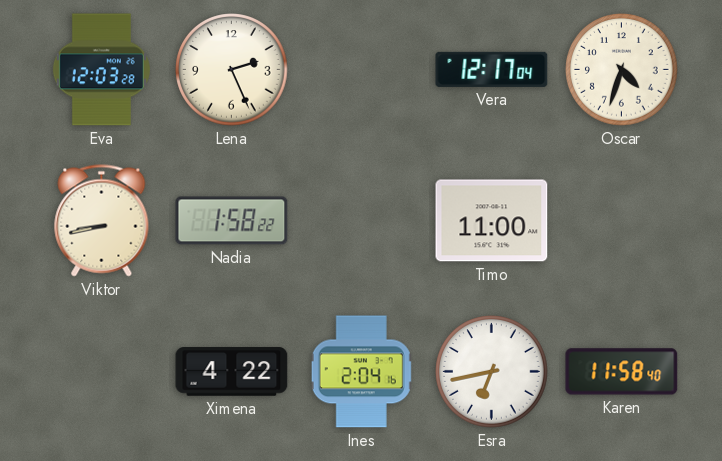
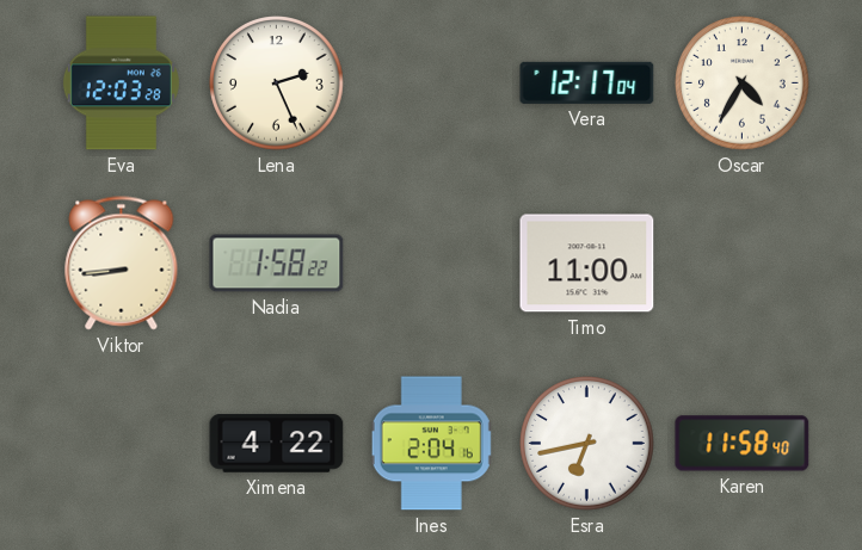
Oscar: 4:33 -> 4:35
Viktor: 8:43 -> 8:44
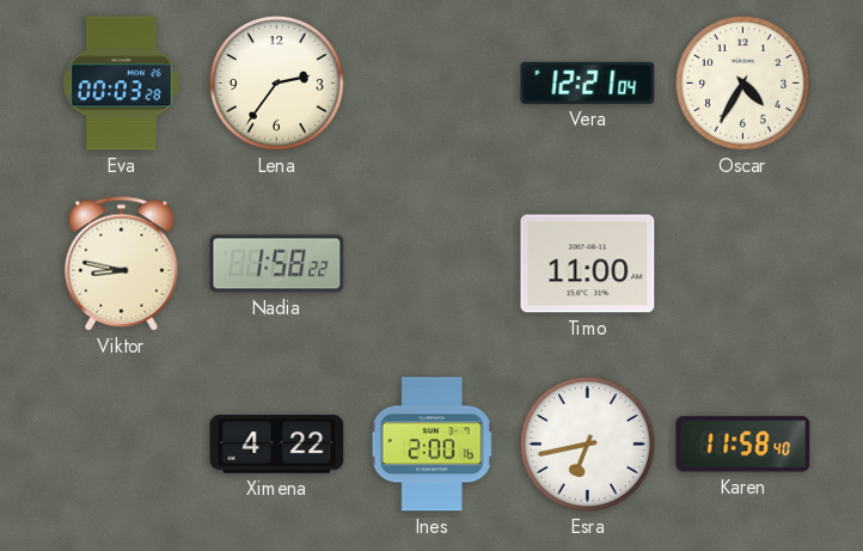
Eva: 12:03 -> 00:03
Lena: 2:26 -> 2:36
Vera: 12:17 -> 12:21
Viktor: 8:44 -> 8:47
Ines: 2:04 -> 2:00
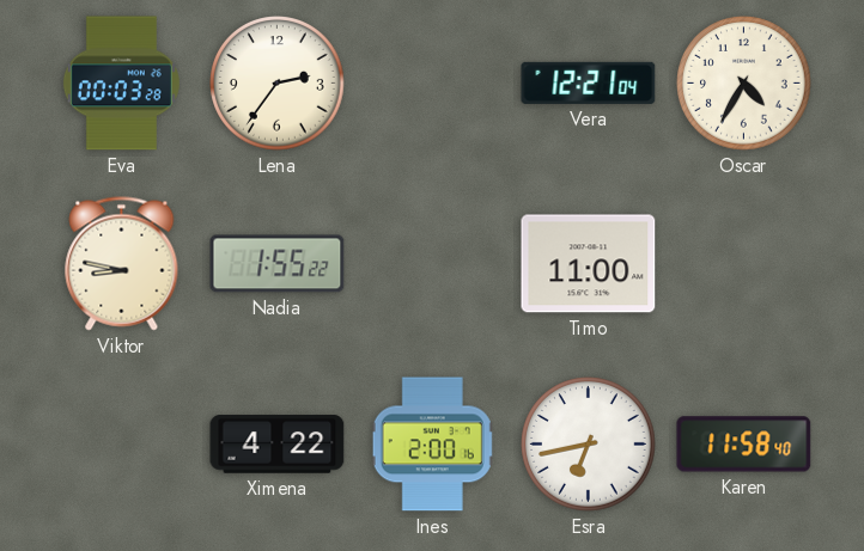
Nadia: 1:58 -> 1:55
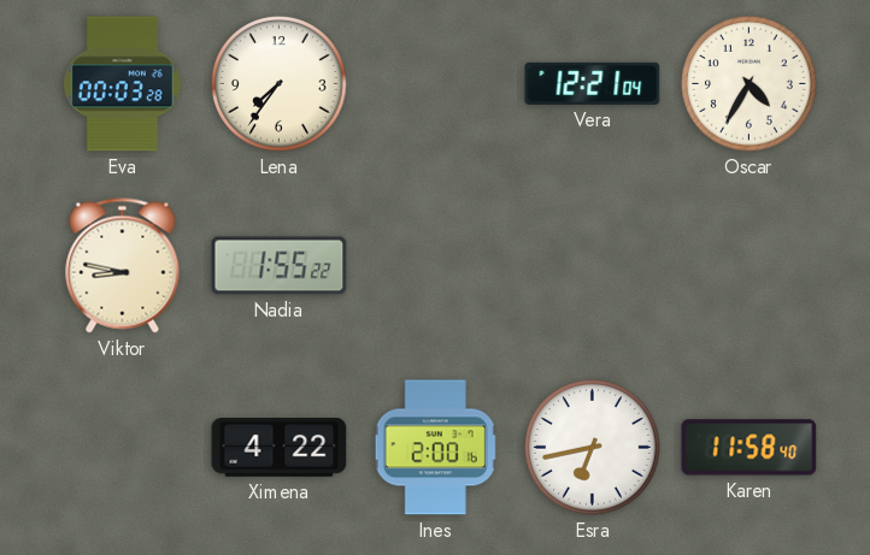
Lena: 2:36 -> 7:36
Timo: 11:00 -> none
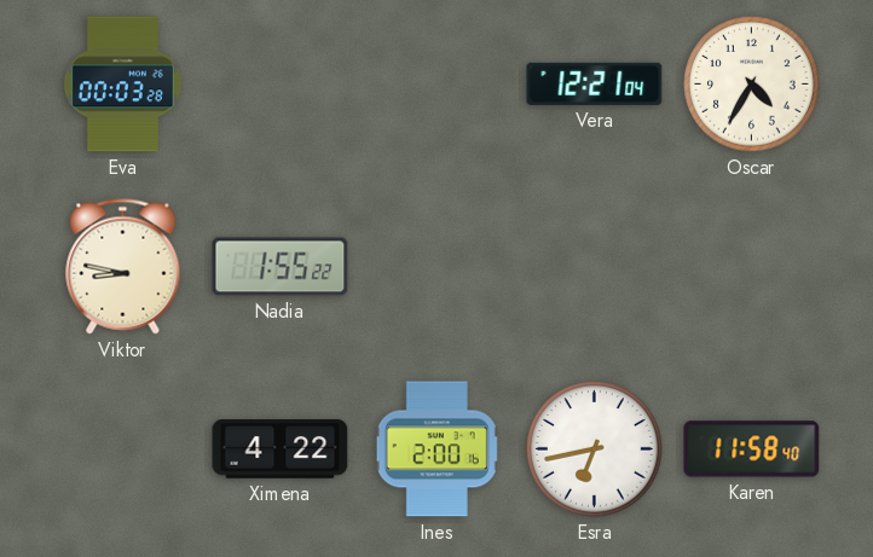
Lena: 7:36 -> none
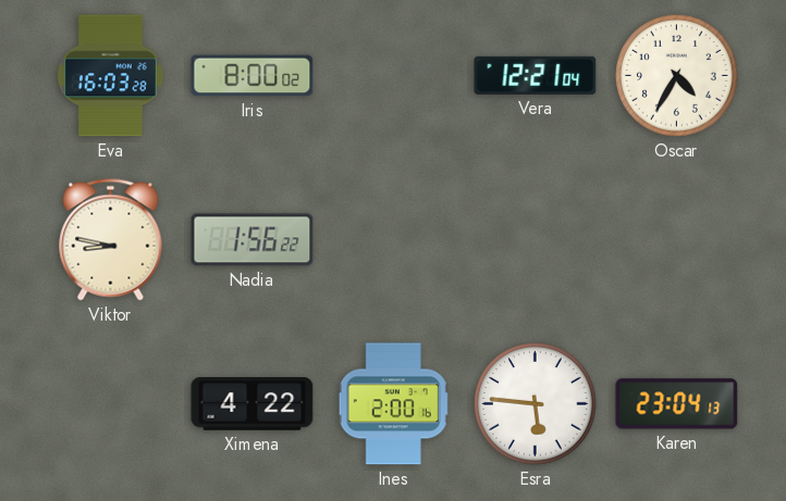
Eva: 00:03 -> 16:03
Iris: none -> 8:00
Nadia: 1:55 -> 1:56
Esra: 6:43 -> 5:46
Karen: 11:58 -> 23:04
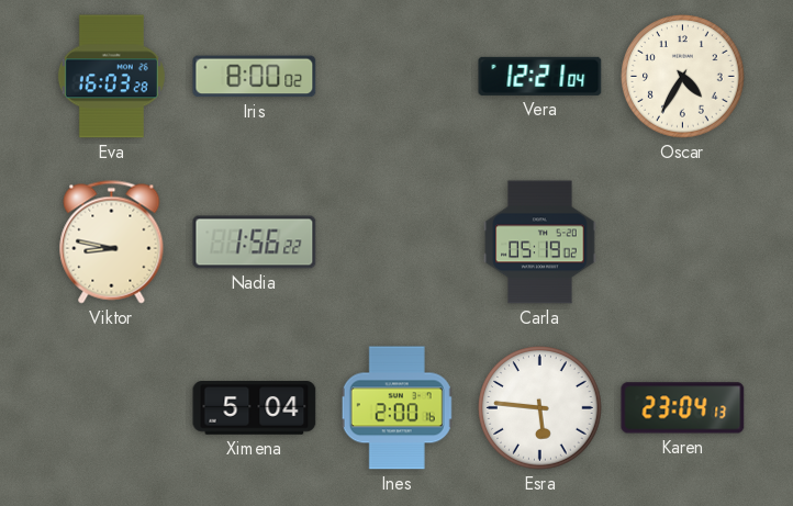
Carla: none -> 05:19
Ximena: 4:22 -> 5:04
